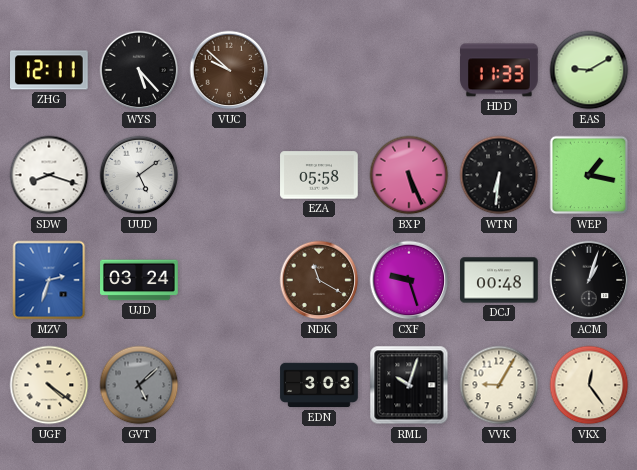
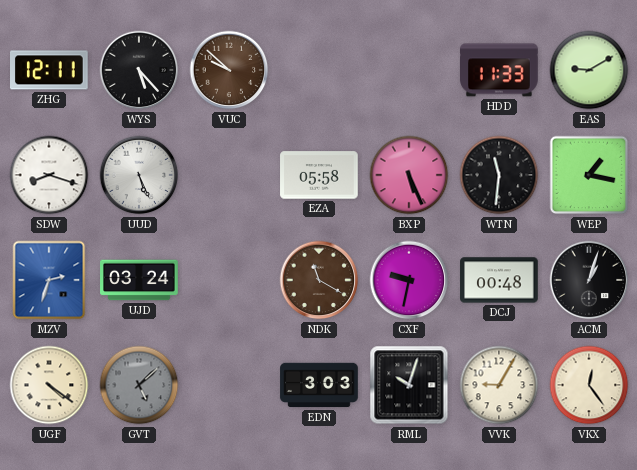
UUD: 5:09 -> 5:26
WTN: 6:31 -> 11:31
CXF: 9:27 -> 9:32
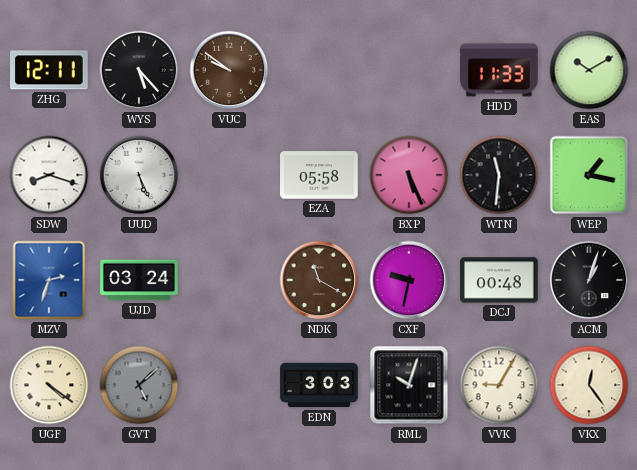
VUC: 9:52 -> 9:51
EAS: 9:10 -> 10:10
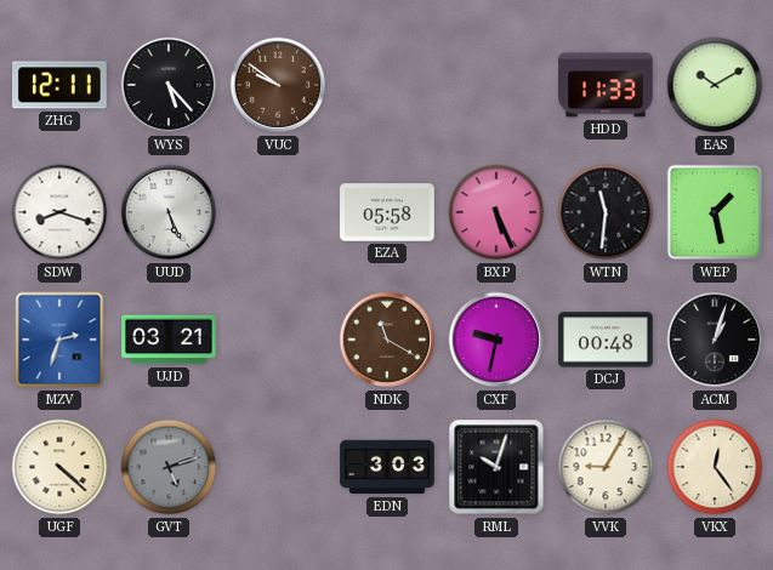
WEP: 1:17 -> 1:28
UJD: 03:24 -> 03:21
UGF: 4:21 -> 4:22
GVT: 5:08 -> 5:12
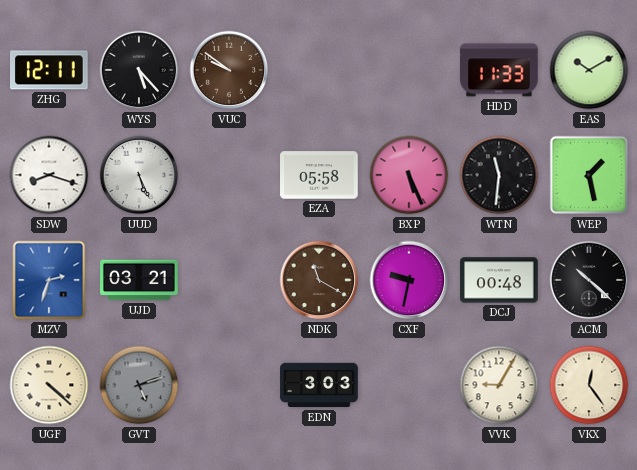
ACM: 1:03 -> 10:22
RML: 10:03 -> none
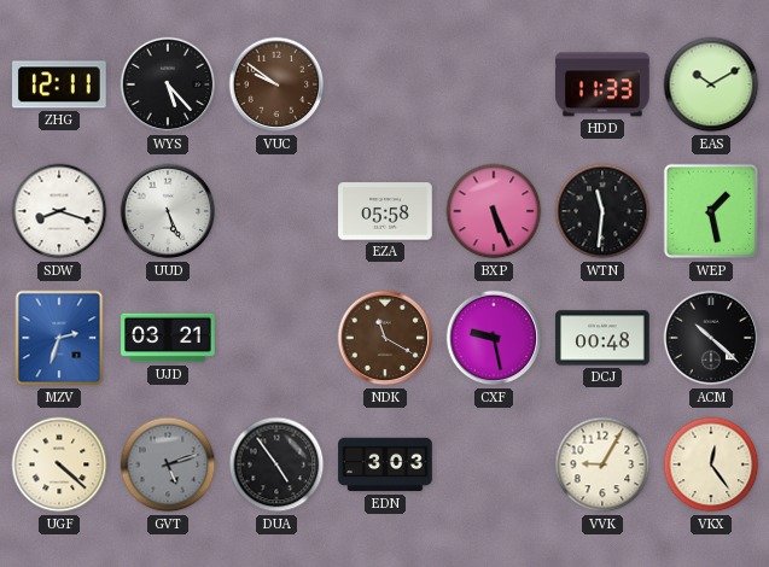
CXF: 9:32 -> 9:28
DUA: none -> 4:54
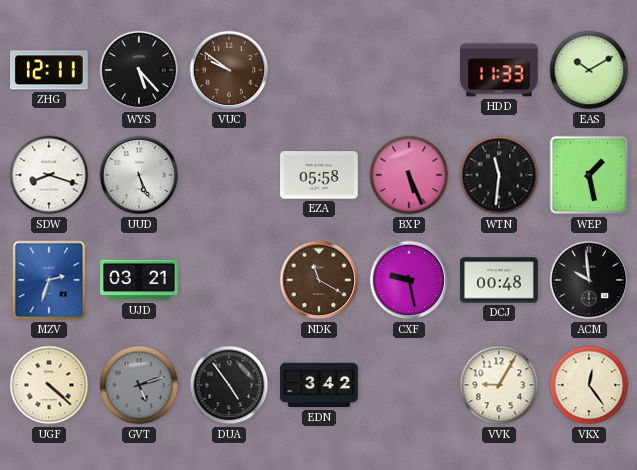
ACM: 10:22 -> 9:59
EDN: 3:03 -> 3:42
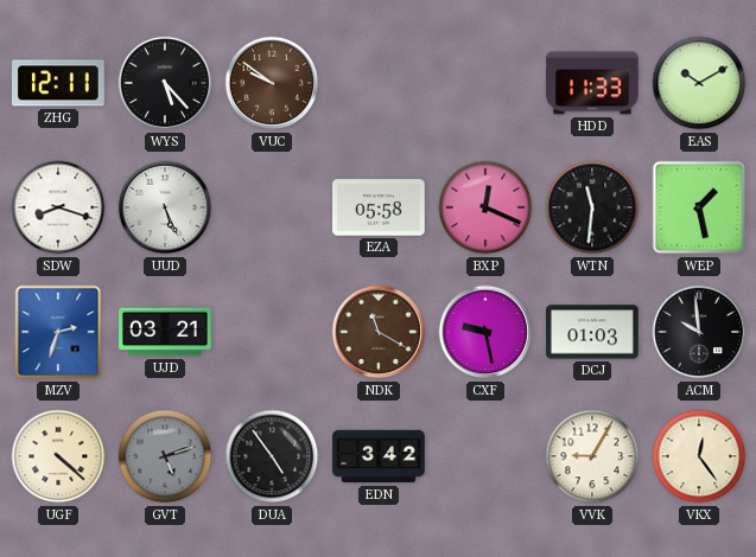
BXP: 5:26 -> 12:19
DCJ: 00:48 -> 01:03
